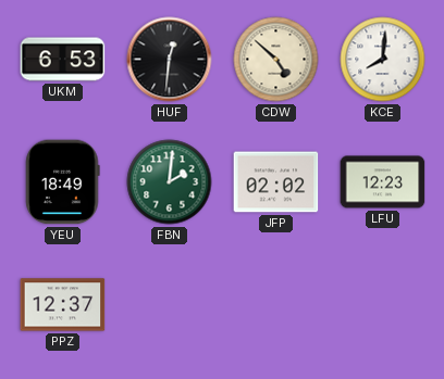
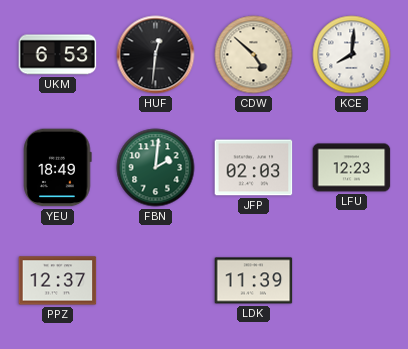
JFP: 02:02 -> 02:03
LDK: none -> 11:39
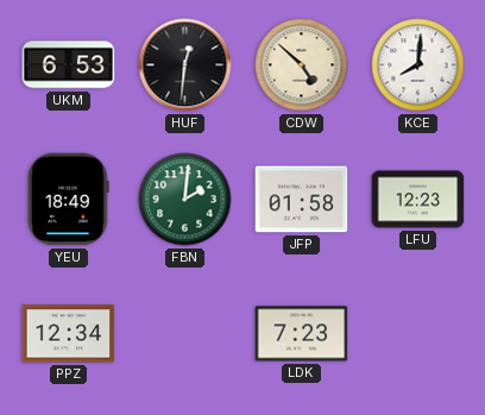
JFP: 02:03 -> 01:58
PPZ: 12:37 -> 12:34
LDK: 11:39 -> 7:23
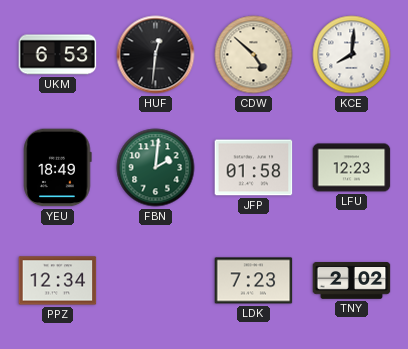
TNY: none -> 2:02
